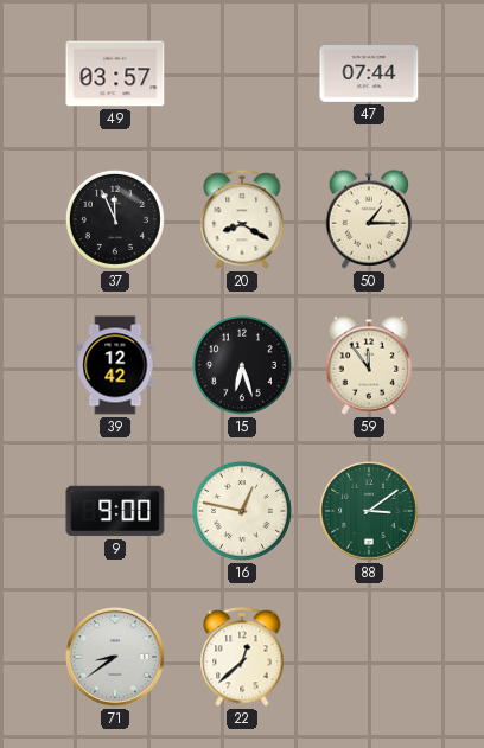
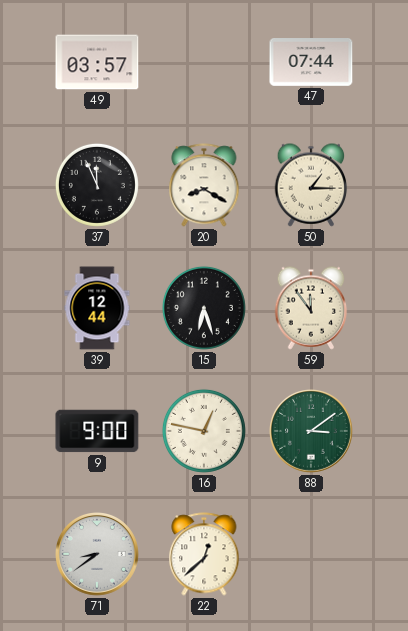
39: 12:42 -> 12:44
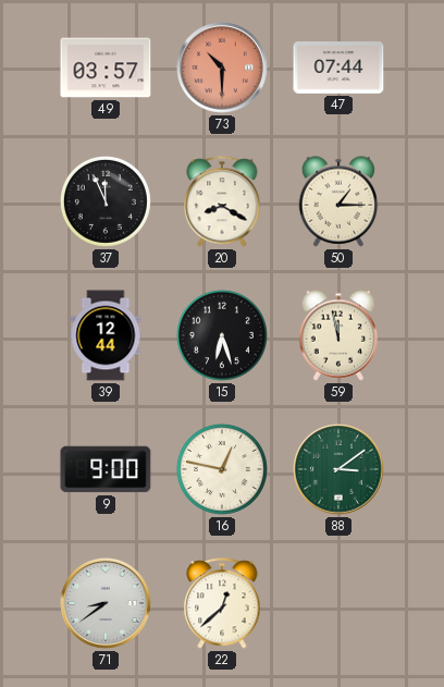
73: none -> 10:30
59: 11:54 -> 11:58
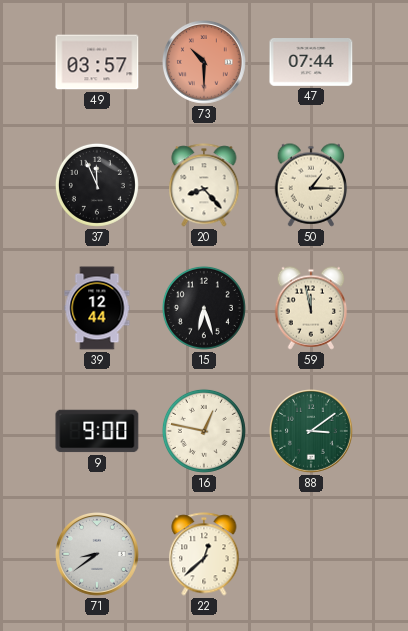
20: 8:20 -> 8:23
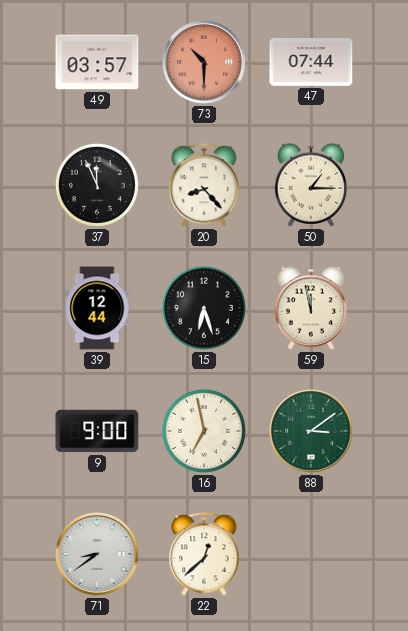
16: 12:47 -> 6:58
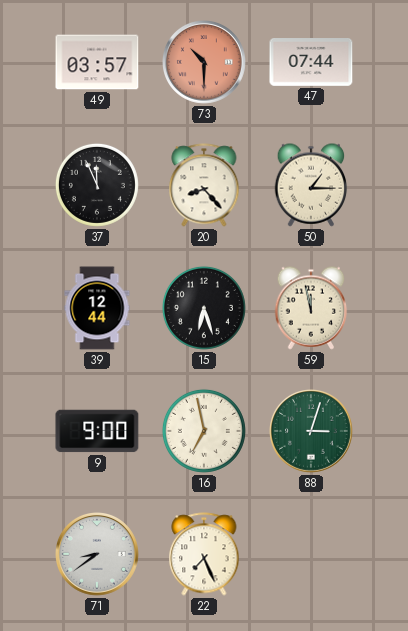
88: 3:09 -> 3:03
22: 12:38 -> 7:26
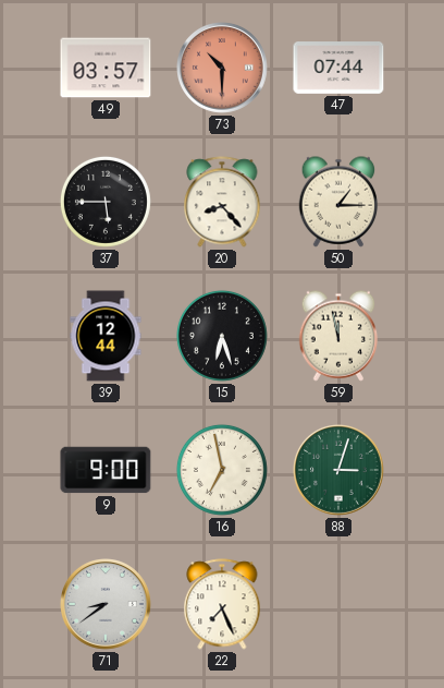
37: 11:56 -> 5:45
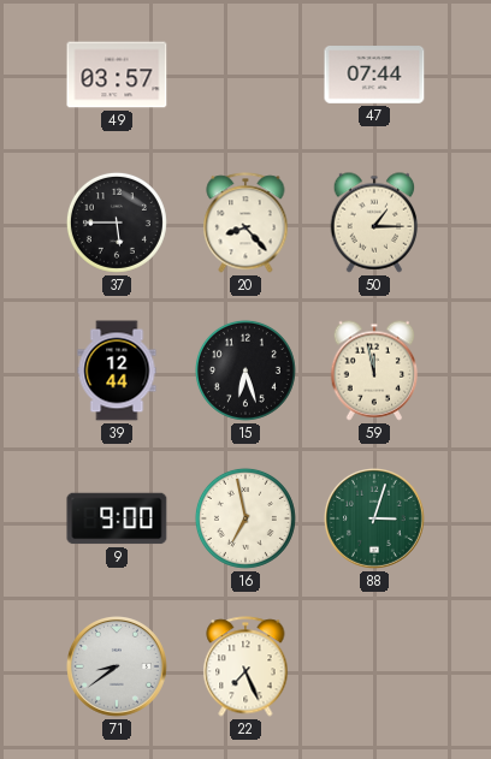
73: 10:30 -> none
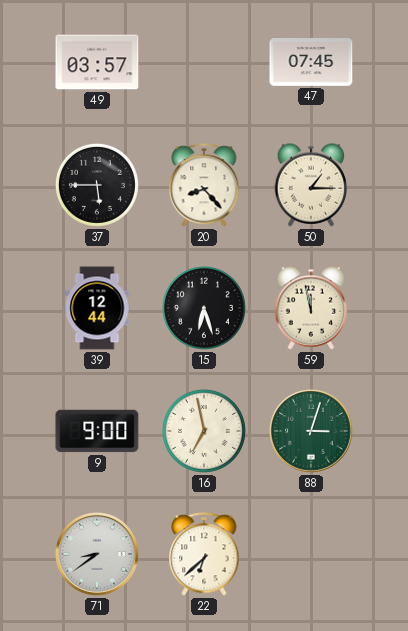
47: 07:44 -> 07:45
22: 7:26 -> 6:38
